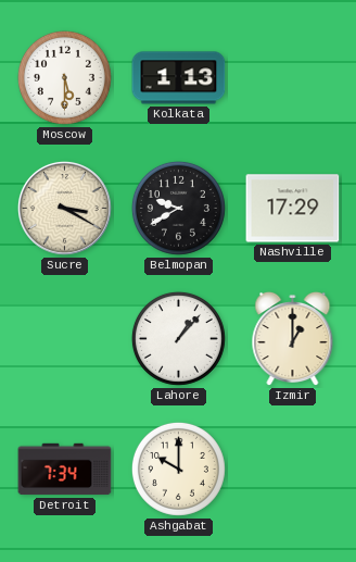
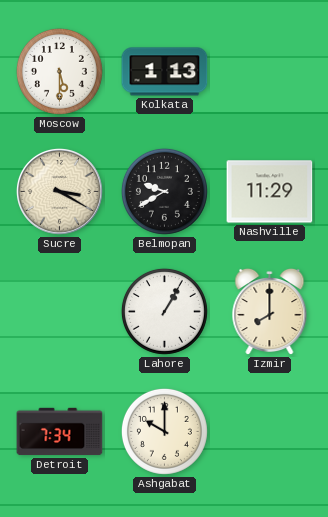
Nashville: 17:29 -> 11:29
Lahore: 1:07 -> 1:05
Izmir: 1:00 -> 8:00
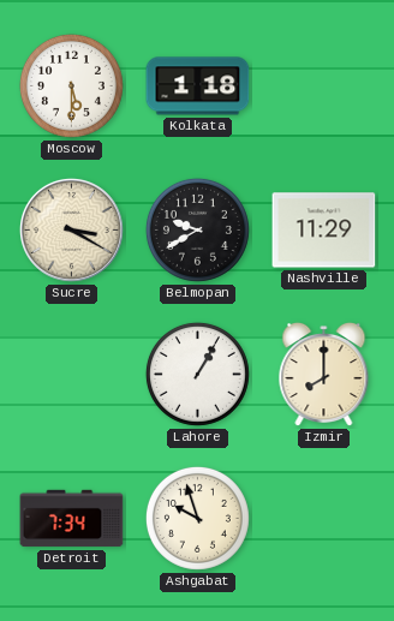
Kolkata: 1:13 -> 1:18
Ashgabat: 10:00 -> 9:57
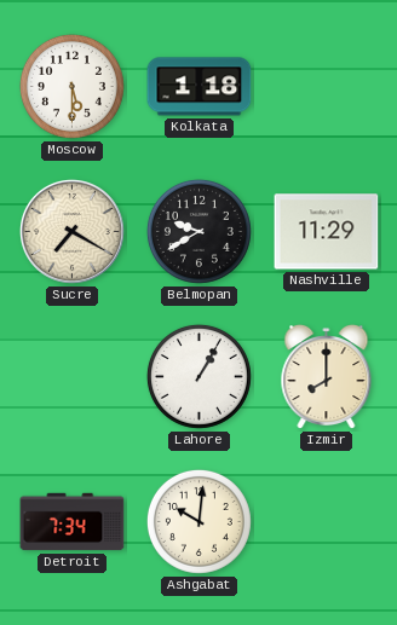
Sucre: 3:20 -> 7:20
Ashgabat: 9:57 -> 10:01
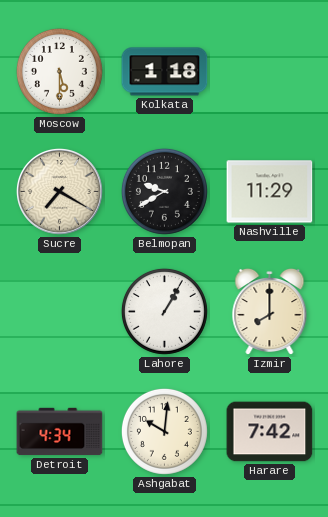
Detroit: 7:34 -> 4:34
Harare: none -> 7:42
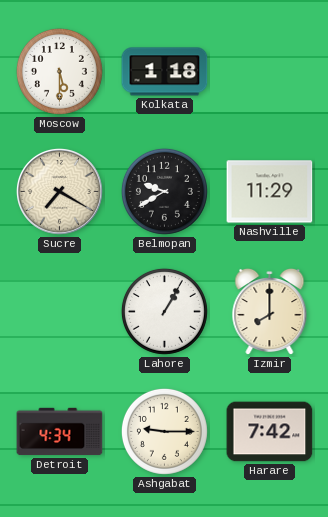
Ashgabat: 10:01 -> 9:15
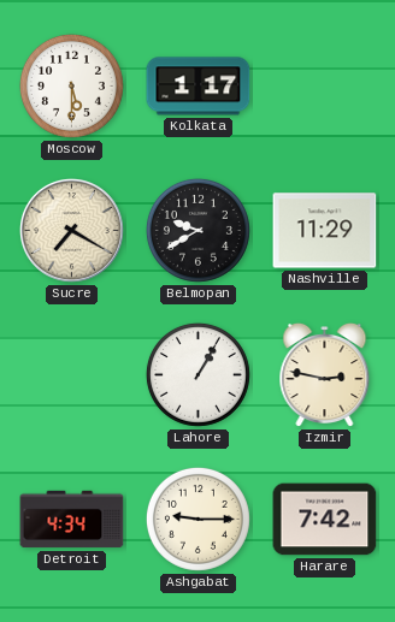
Kolkata: 1:18 -> 1:17
Izmir: 8:00 -> 2:47
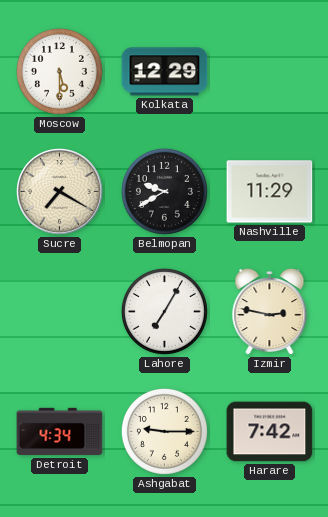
Kolkata: 1:17 -> 12:29
Lahore: 1:05 -> 7:05
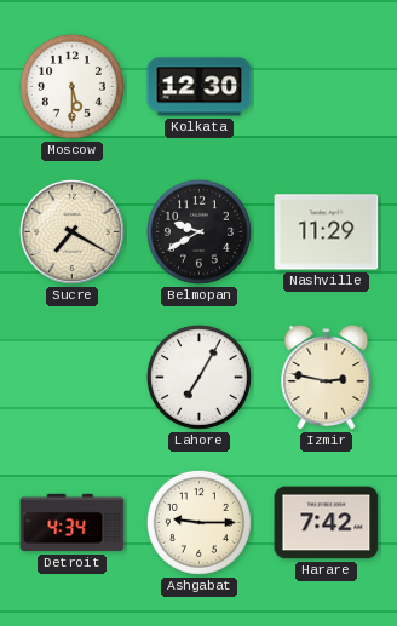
Kolkata: 12:29 -> 12:30
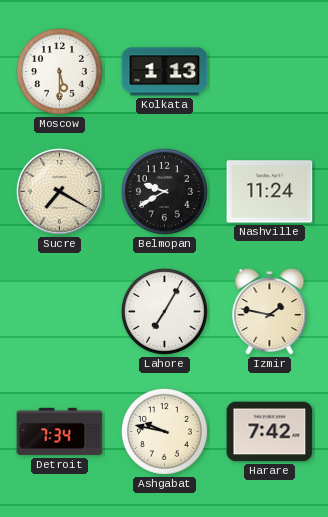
Kolkata: 12:30 -> 1:13
Nashville: 11:29 -> 11:24
Izmir: 2:47 -> 1:47
Detroit: 4:34 -> 7:34
Ashgabat: 9:15 -> 9:47
